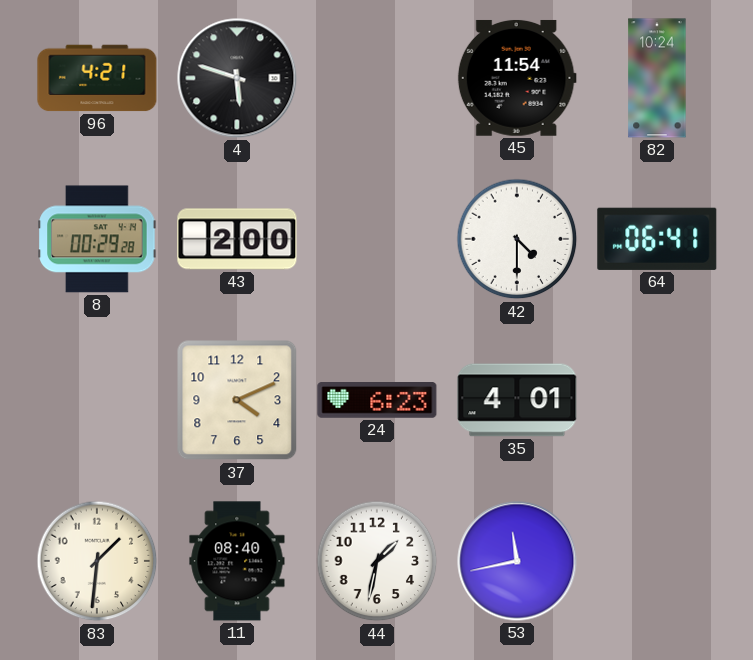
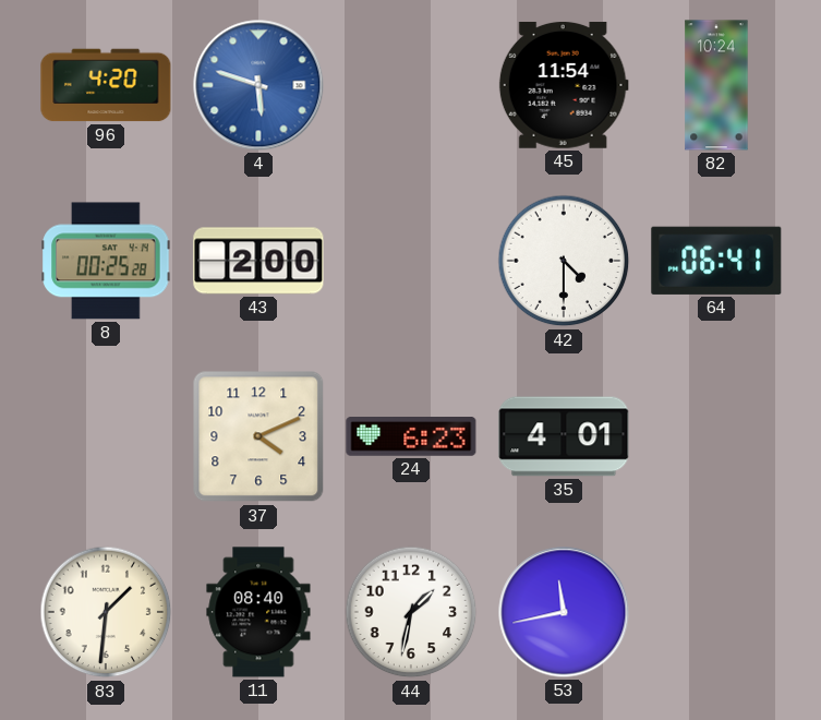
96: 4:21 -> 4:20
4 dial: black -> blue
8: 00:29 -> 00:25
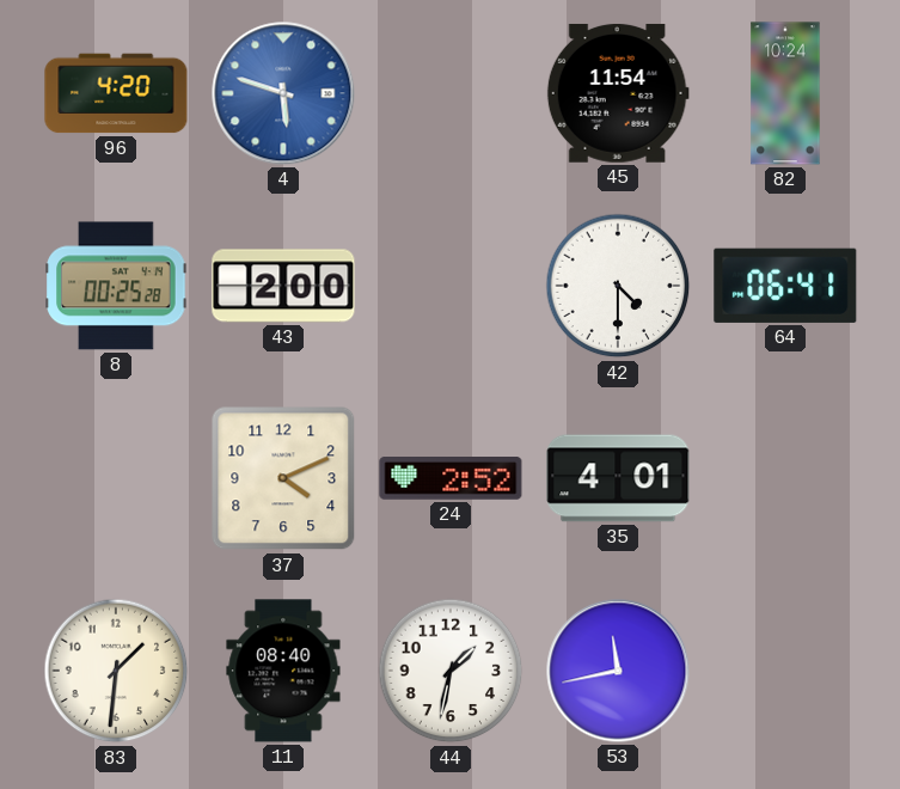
24: 6:23 -> 2:52
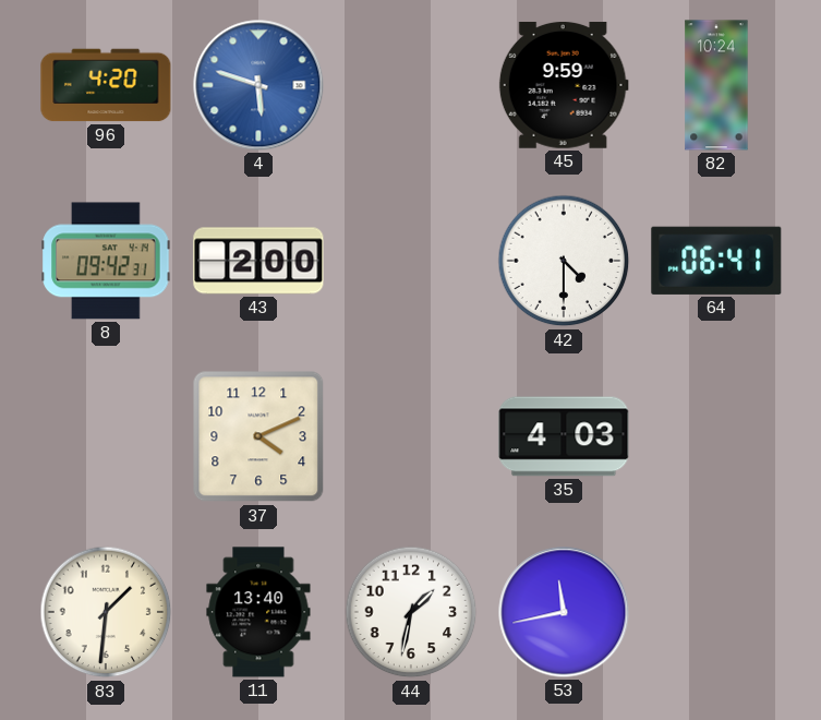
45: 11:54 -> 9:59
8: 00:25 -> 09:42
24: 2:52 -> none
35: 4:01 -> 4:03
11: 08:40 -> 13:40
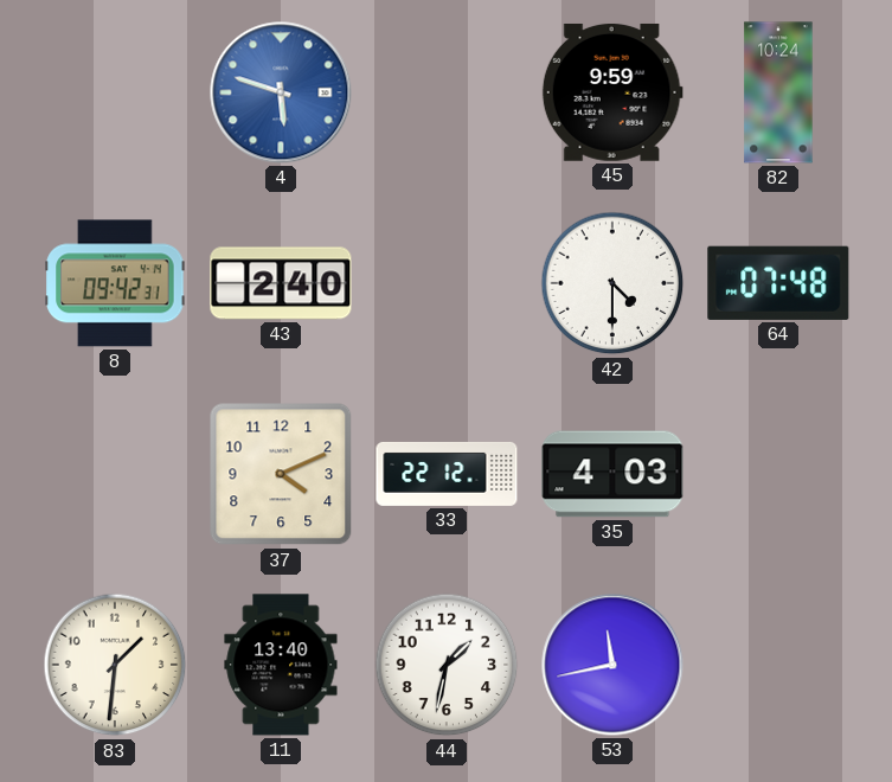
96: 4:20 -> none
43: 2:00 -> 2:40
64: 06:41 -> 07:48
33: none -> 22:12
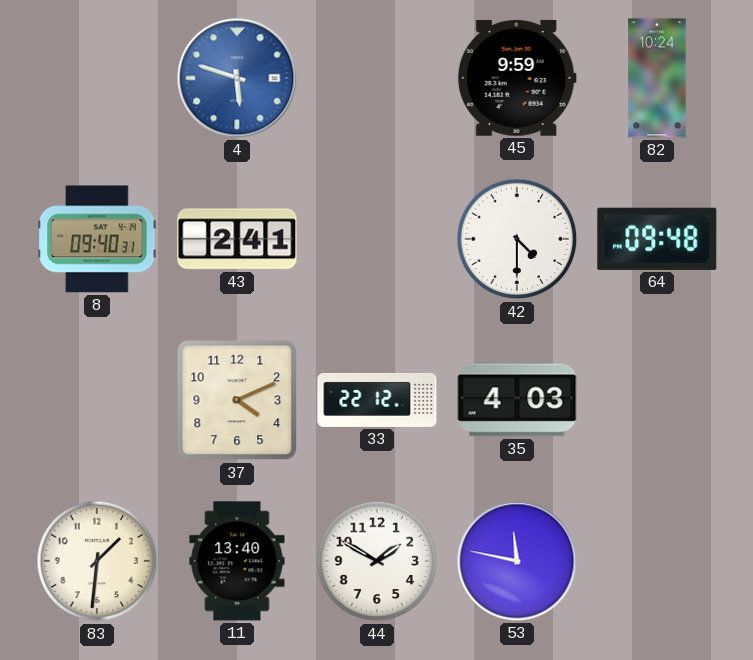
8: 09:42 -> 09:40
43: 2:40 -> 2:41
64: 07:48 -> 09:48
44: 1:32 -> 1:50
53: 11:43 -> 11:47
